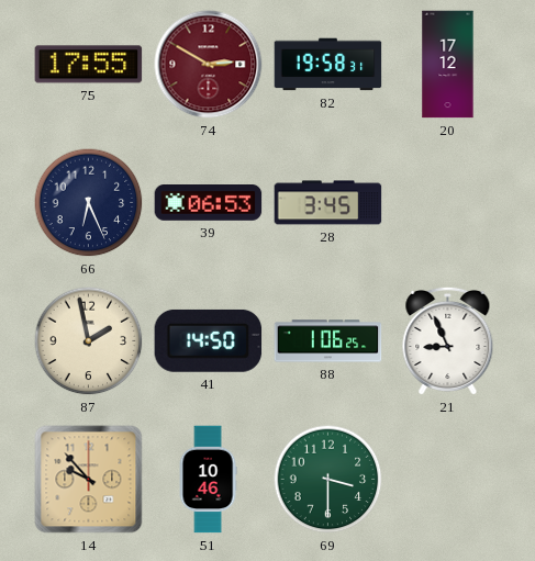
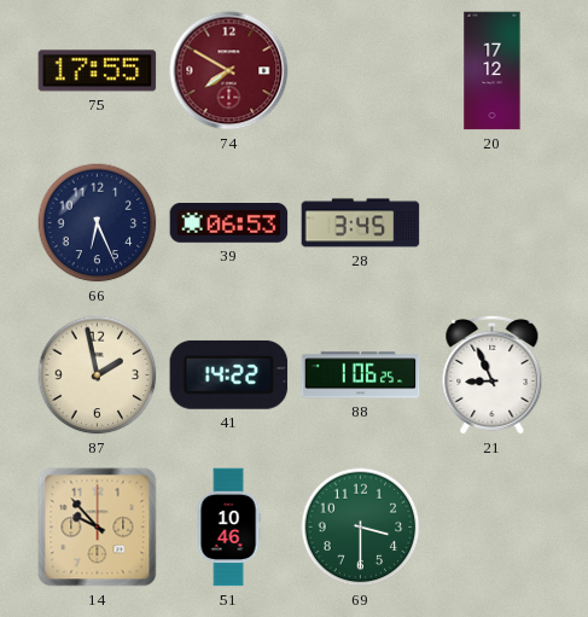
74: 2:50 -> 7:50
82: 19:58 -> none
41: 14:50 -> 14:22
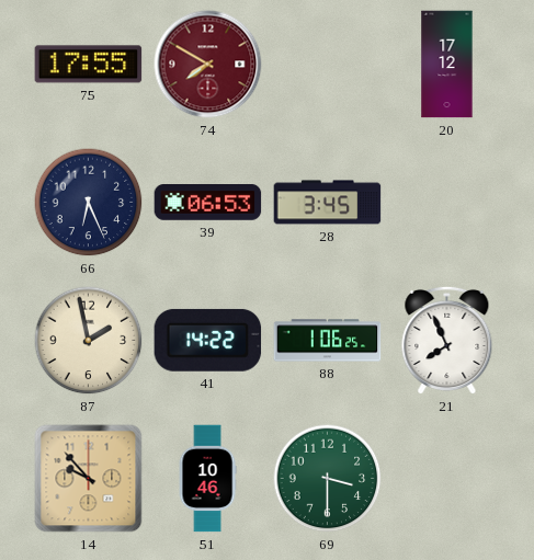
21: 8:56 -> 7:56
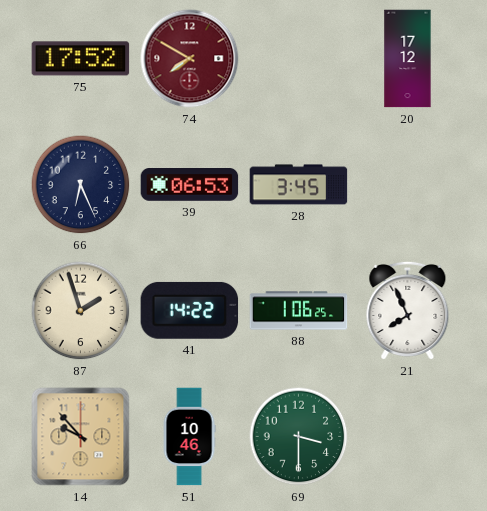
75: 17:55 -> 17:52
87: 1:58 -> 1:57
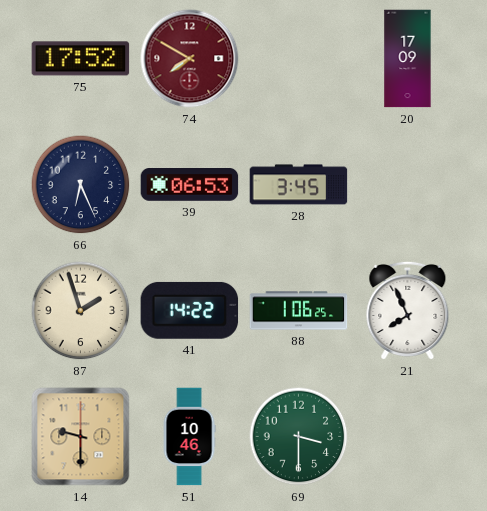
20: 17:12 -> 17:09
14: 9:53 -> 9:30
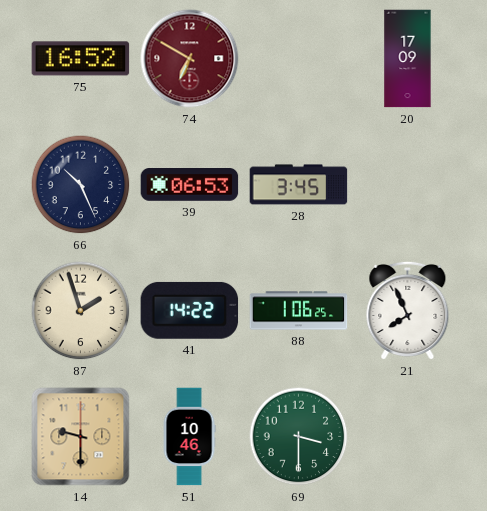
75: 17:52 -> 16:52
74: 7:50 -> 6:50
66: 6:26 -> 10:26
